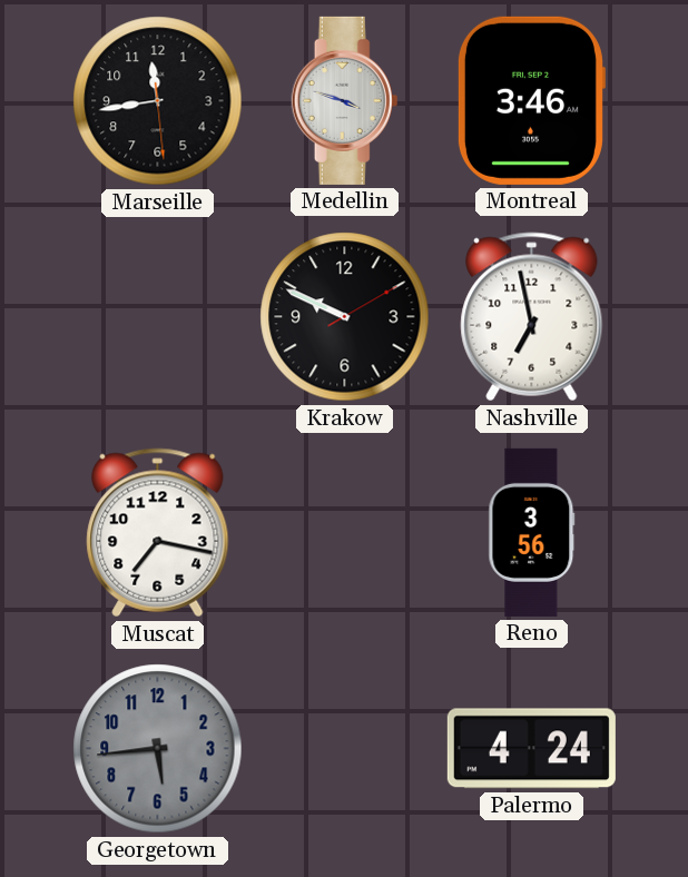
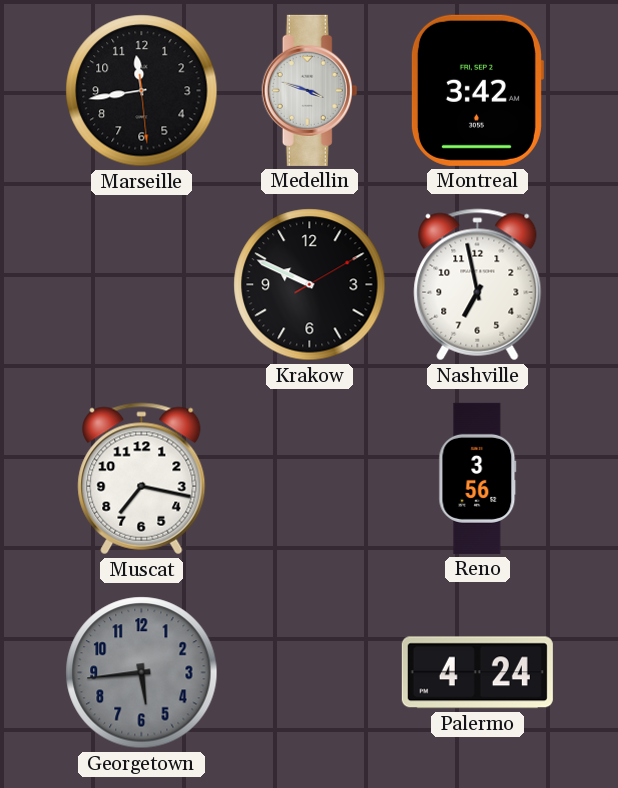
Montreal: 3:46 -> 3:42
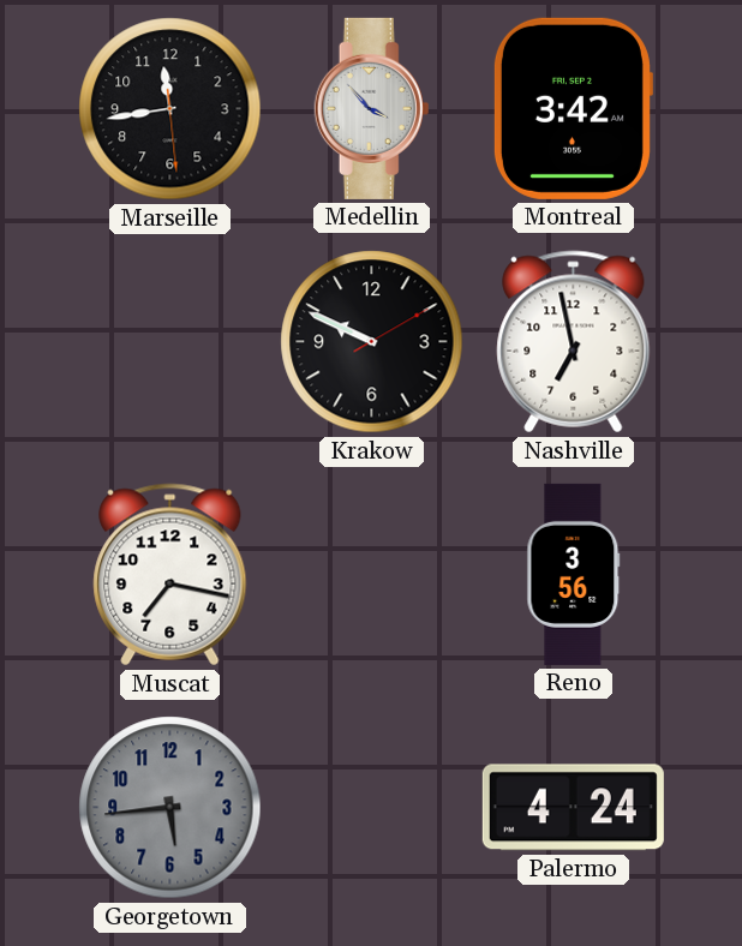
Medellin: 3:48 -> 3:53
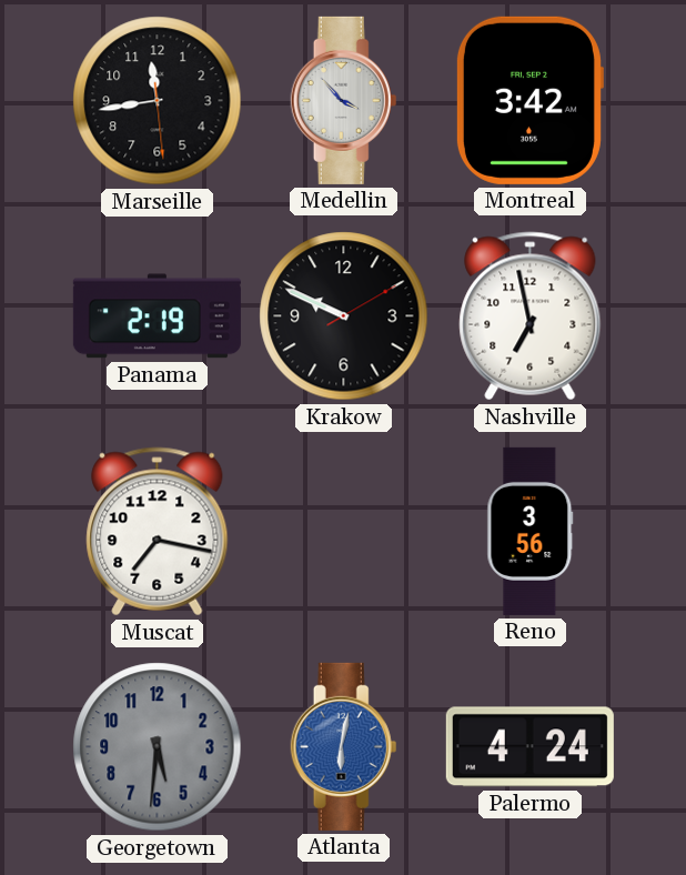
Panama: none -> 2:19
Georgetown: 5:44 -> 5:31
Atlanta: none -> 6:02
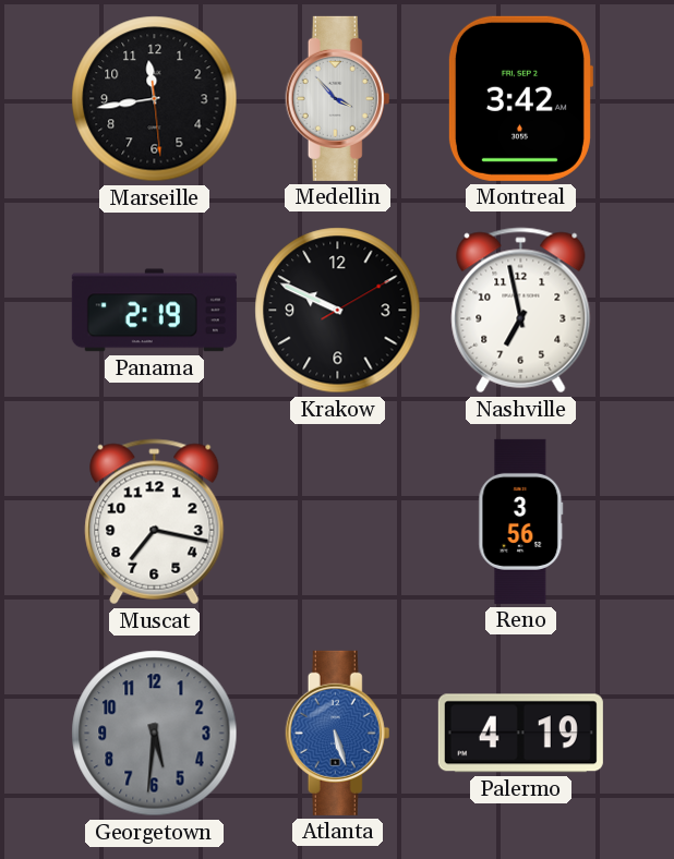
Atlanta: 6:02 -> 5:27
Palermo: 4:24 -> 4:19
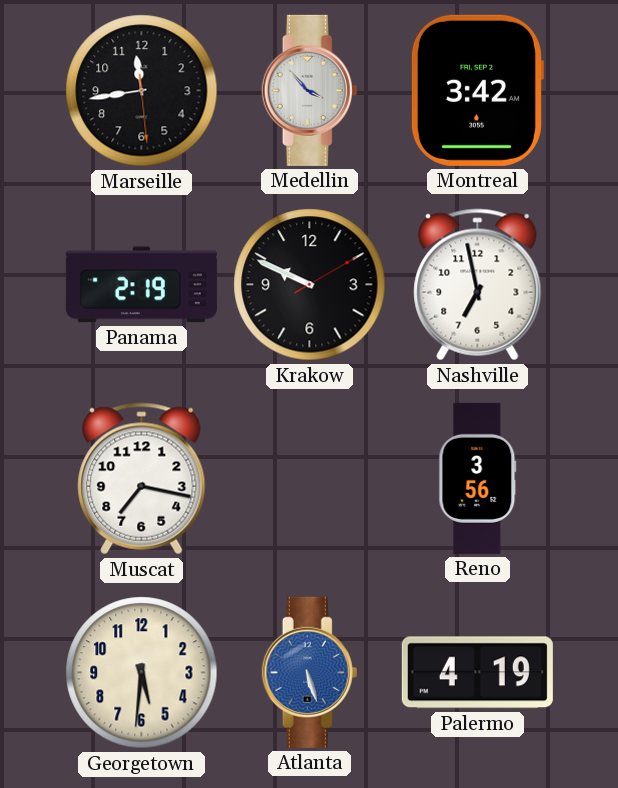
Georgetown dial: grey -> cream
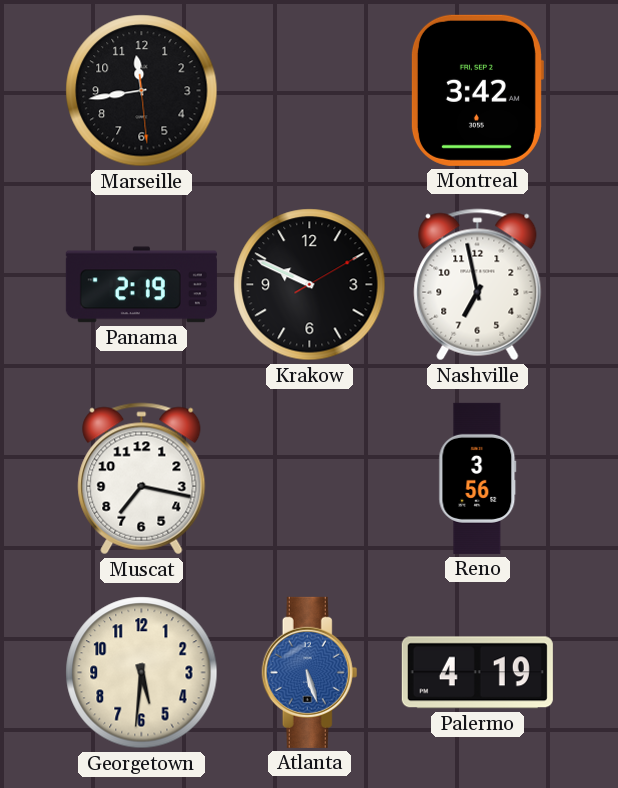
Medellin: 3:53 -> none
